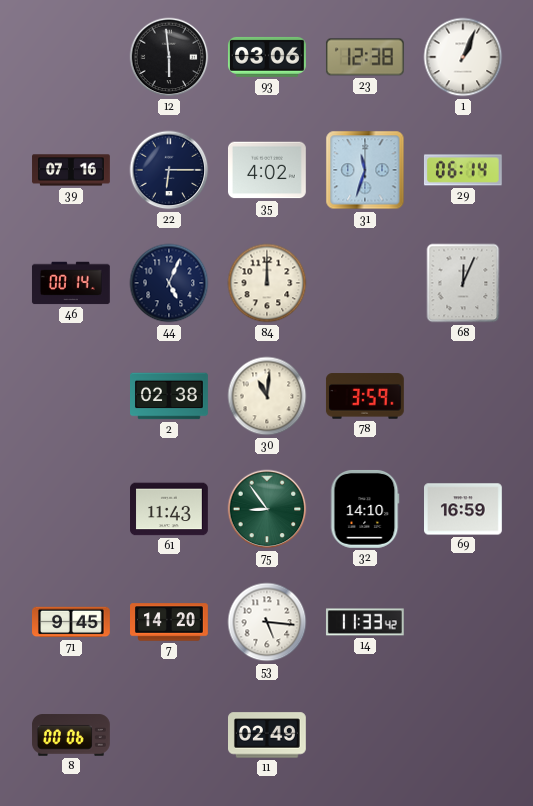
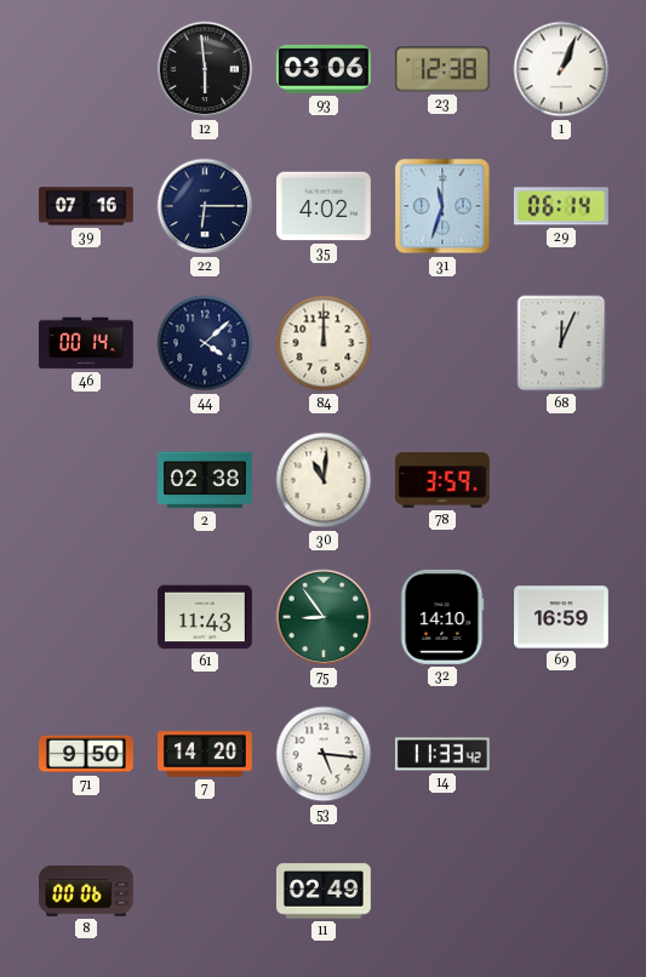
44: 5:04 -> 4:08
71: 9:45 -> 9:50
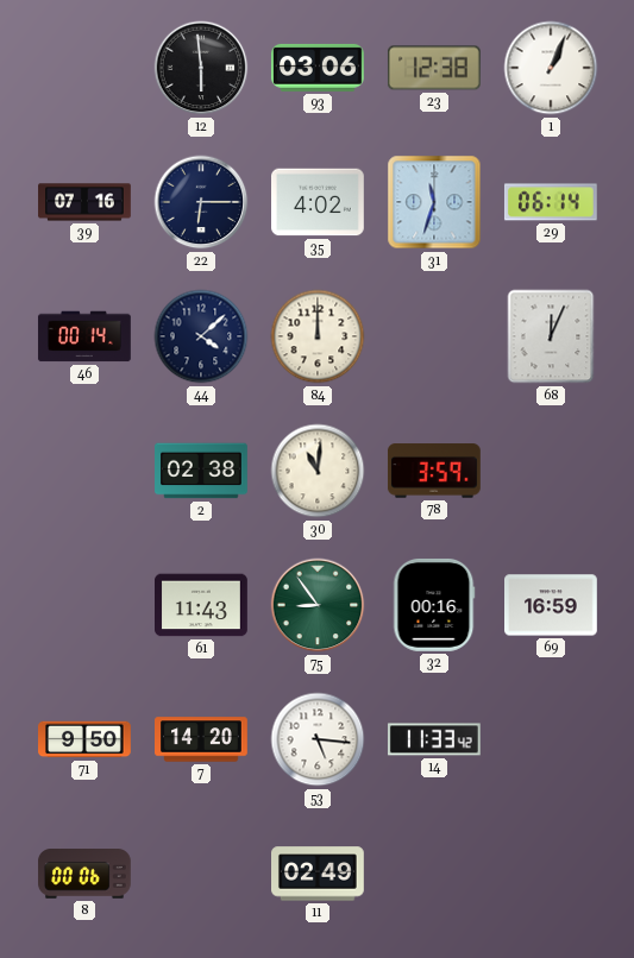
32: 14:10 -> 00:16
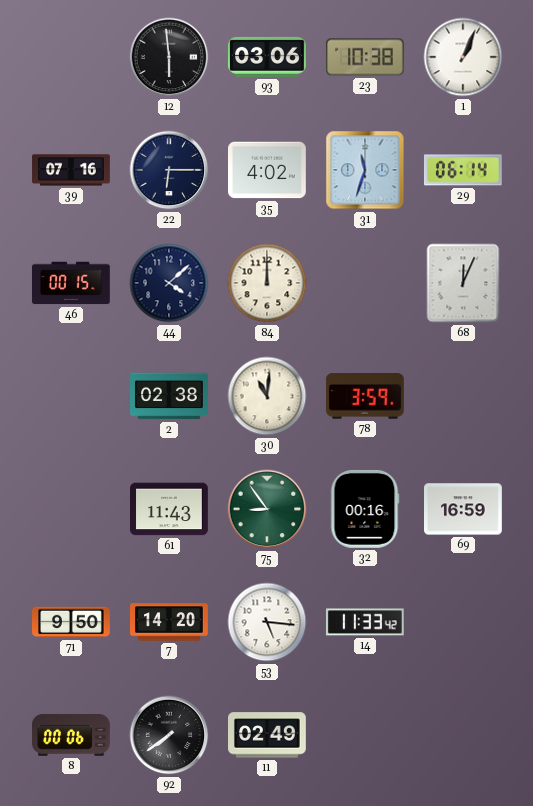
23: 12:38 -> 10:38
46: 00:14 -> 00:15
92: none -> 7:39
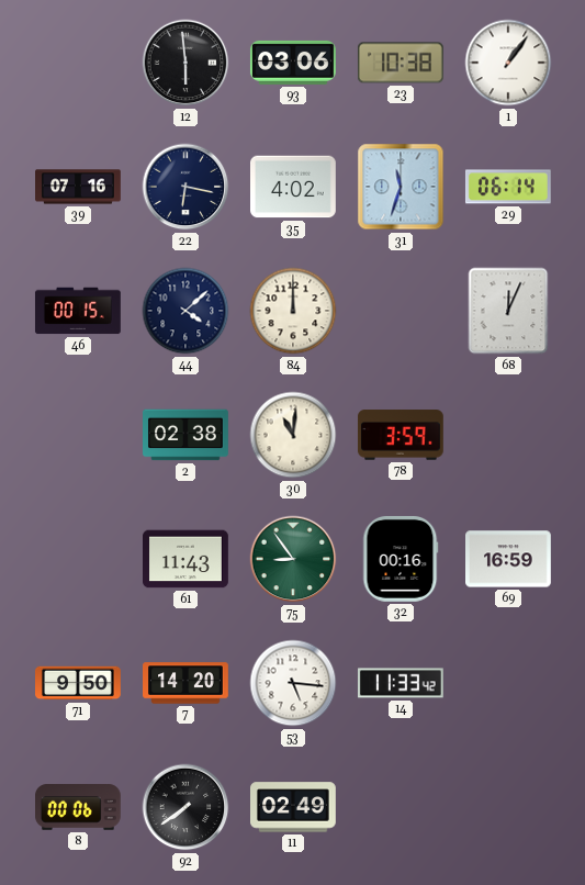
1: 1:04 -> 1:06
22: 6:15 -> 6:17
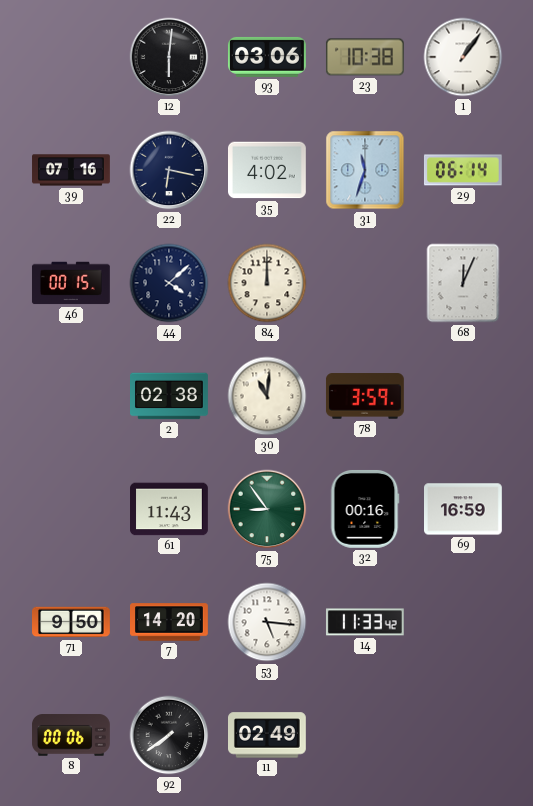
12: 5:59 -> 6:01
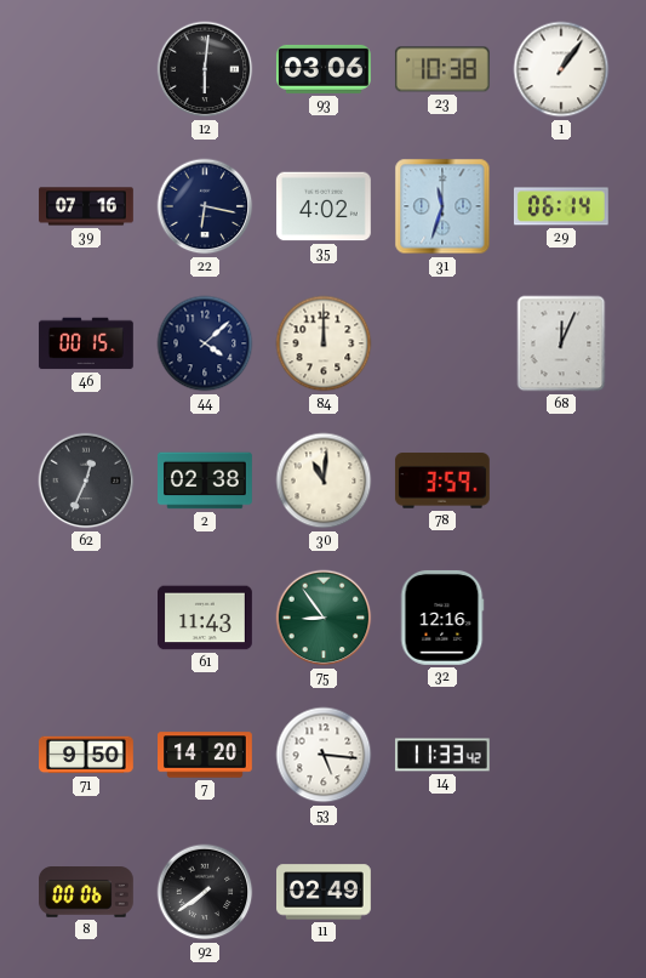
62: none -> 12:34
32: 00:16 -> 12:16
69: 16:59 -> none
